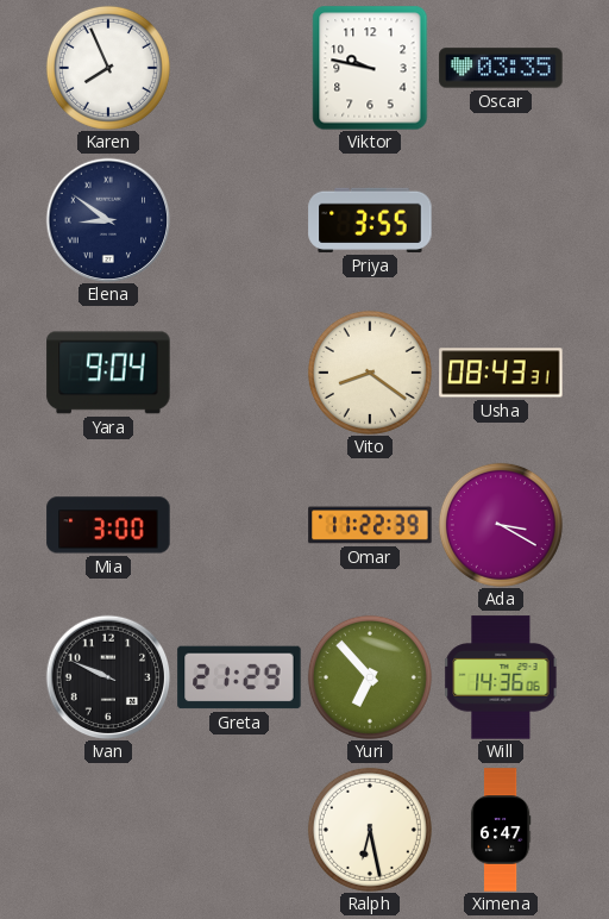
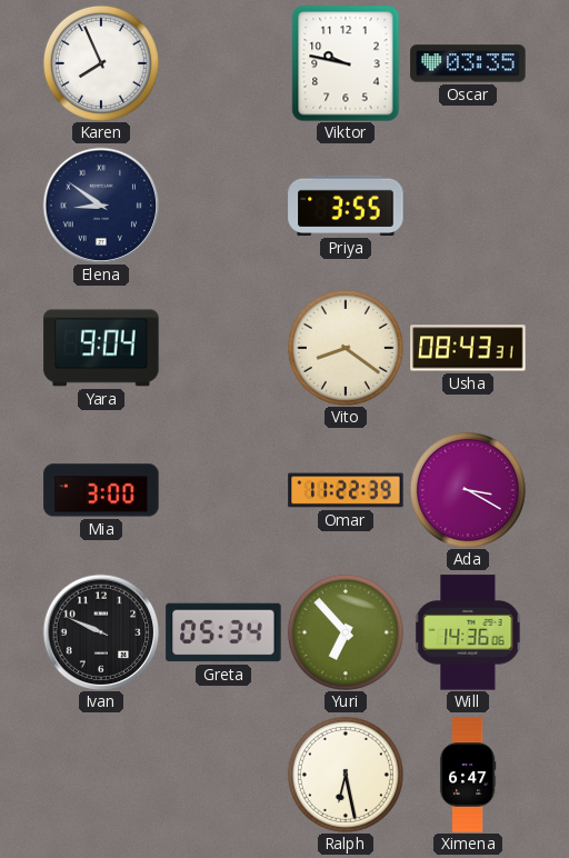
Greta: 21:29 -> 05:34
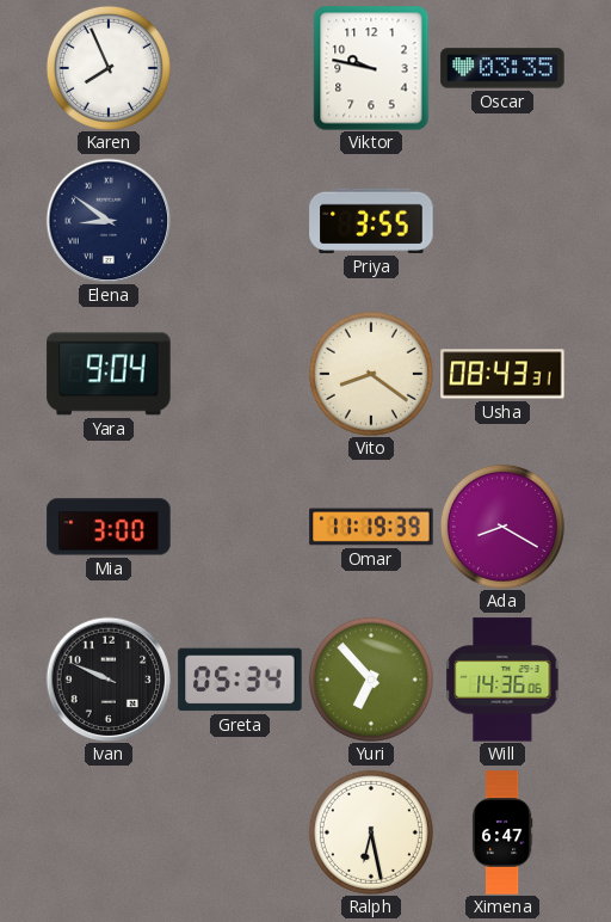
Omar: 11:22 -> 11:19
Ada: 3:20 -> 8:20
